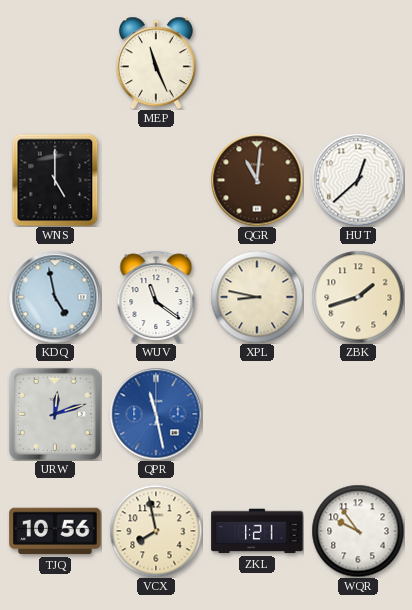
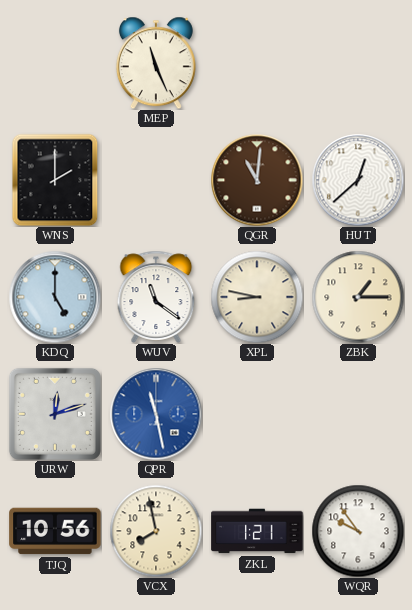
WNS: 5:00 -> 2:00
KDQ: 4:58 -> 5:00
ZBK: 1:42 -> 1:15
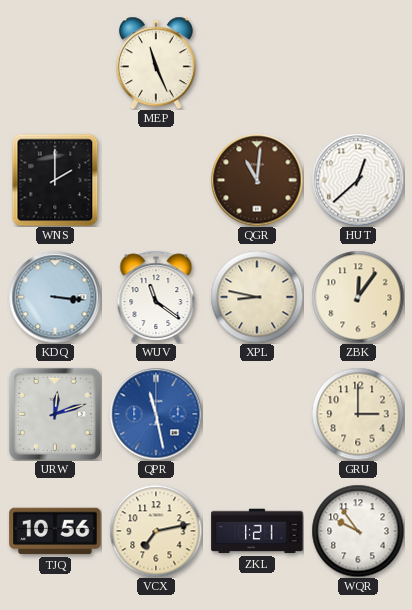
KDQ: 5:00 -> 3:16
ZBK: 1:15 -> 12:06
GRU: none -> 3:00
VCX: 7:58 -> 7:13
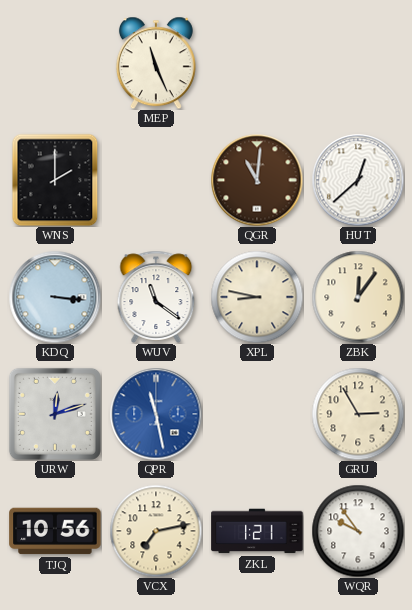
GRU: 3:00 -> 2:55
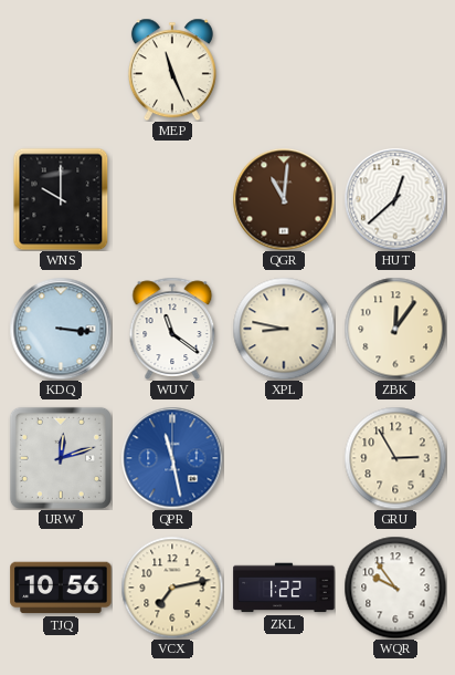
WNS: 2:00 -> 10:00
ZKL: 1:21 -> 1:22
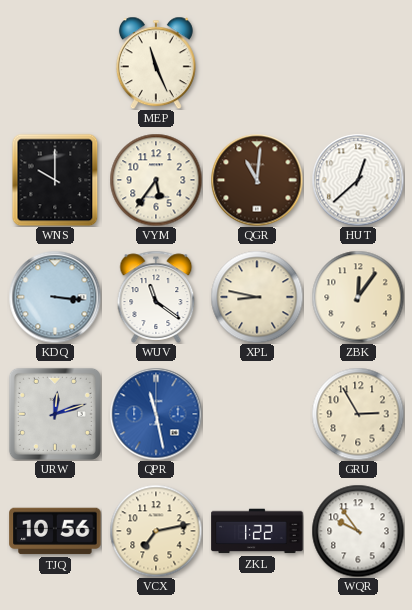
VYM: none -> 5:36
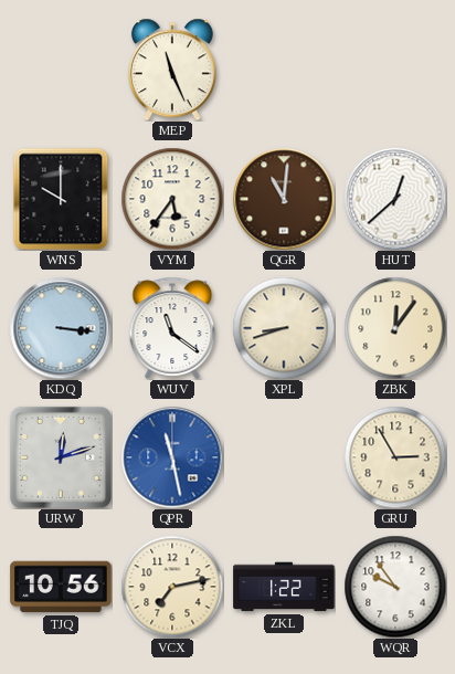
XPL: 8:47 -> 8:42
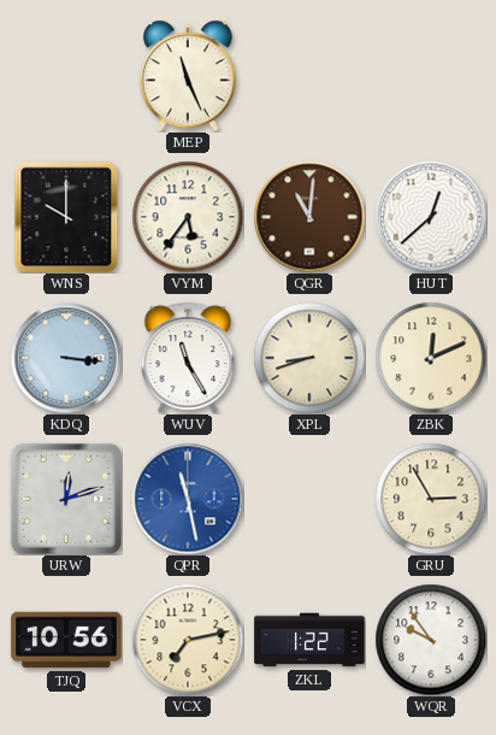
WUV: 11:21 -> 11:25
ZBK: 12:06 -> 12:11
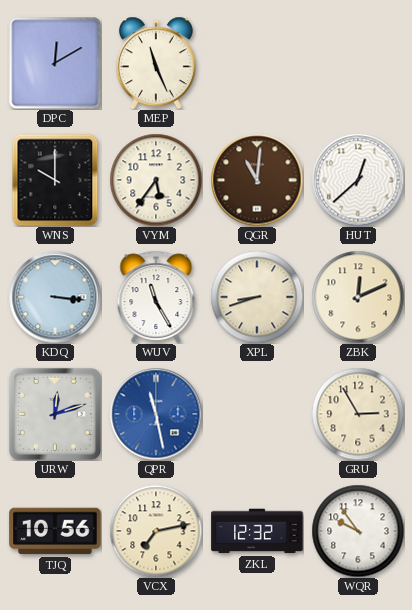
DPC: none -> 12:10
ZKL: 1:22 -> 12:32
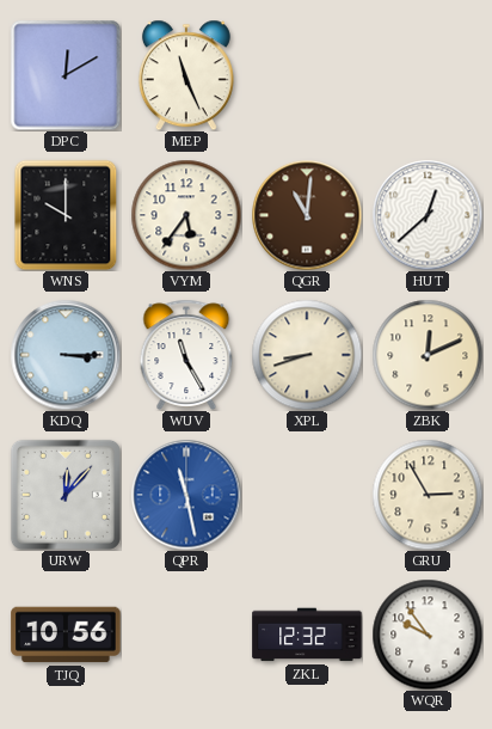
KDQ: 3:16 -> 3:15
URW: 12:12 -> 12:07
VCX: 7:13 -> none
